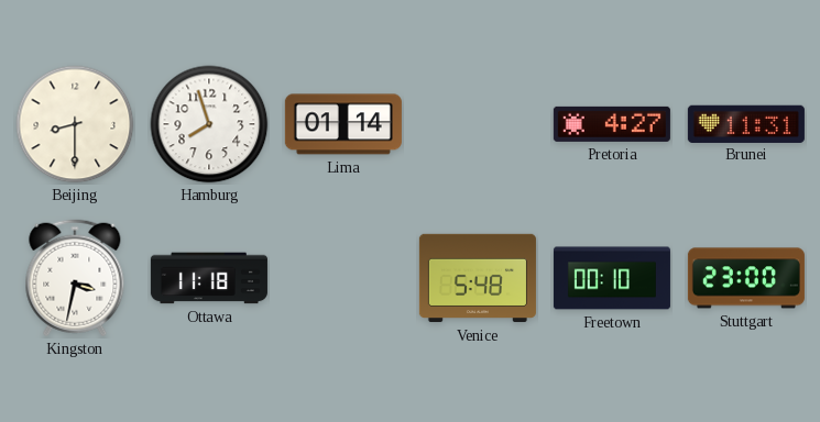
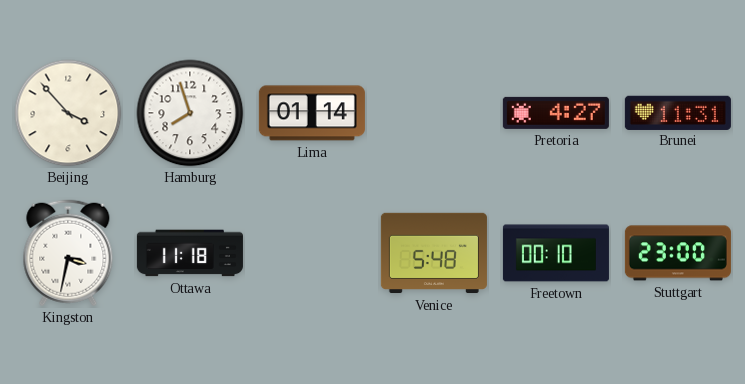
Beijing: 8:30 -> 3:53
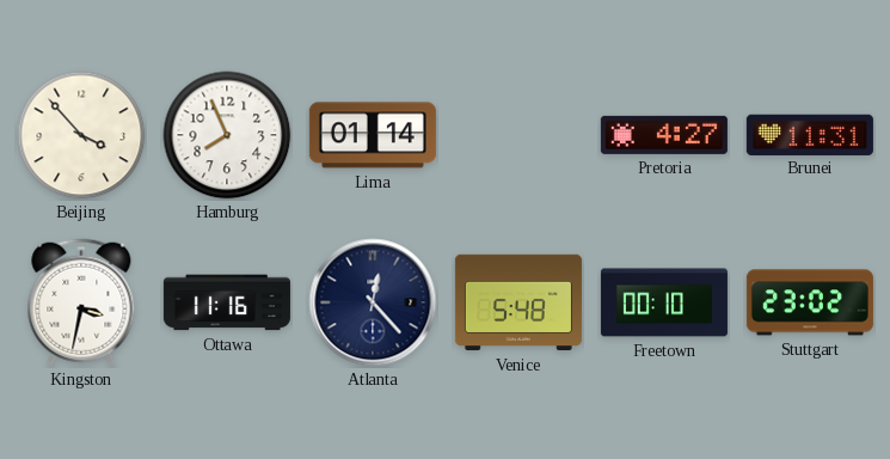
Hamburg: 7:57 -> 7:56
Ottawa: 11:18 -> 11:16
Atlanta: none -> 12:23
Stuttgart: 23:00 -> 23:02
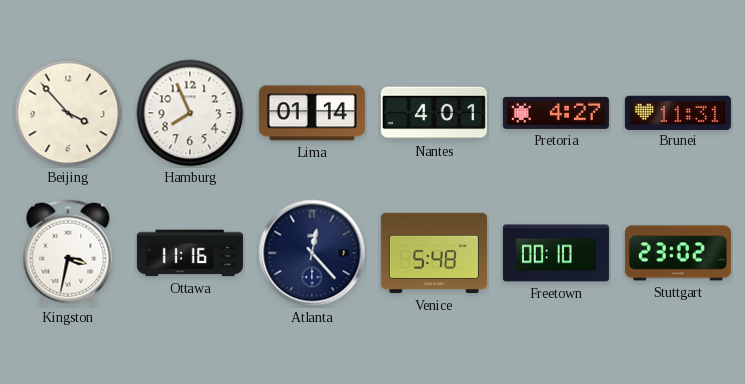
Nantes: none -> 4:01
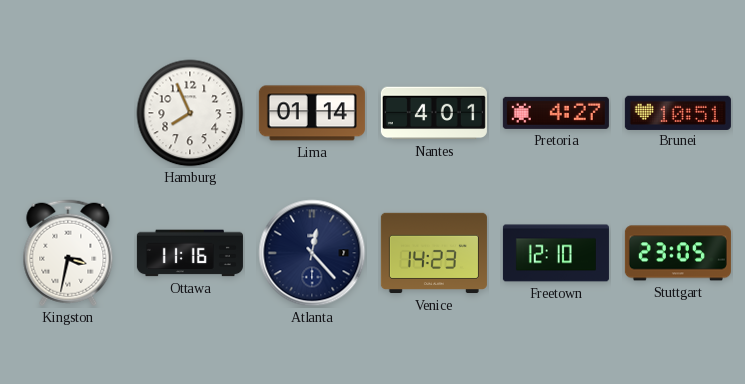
Beijing: 3:53 -> none
Brunei: 11:31 -> 10:51
Venice: 5:48 -> 14:23
Freetown: 00:10 -> 12:10
Stuttgart: 23:02 -> 23:05
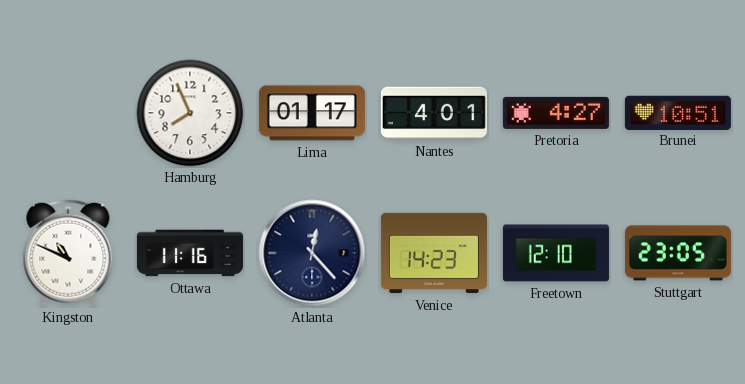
Lima: 01:14 -> 01:17
Kingston: 3:32 -> 10:49
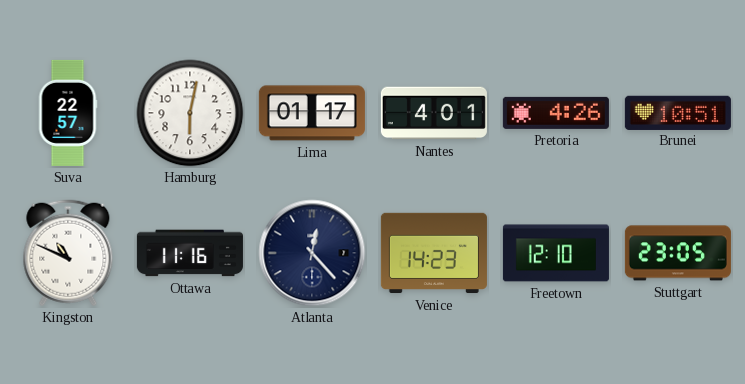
Suva: none -> 22:57
Hamburg: 7:56 -> 6:02
Pretoria: 4:27 -> 4:26
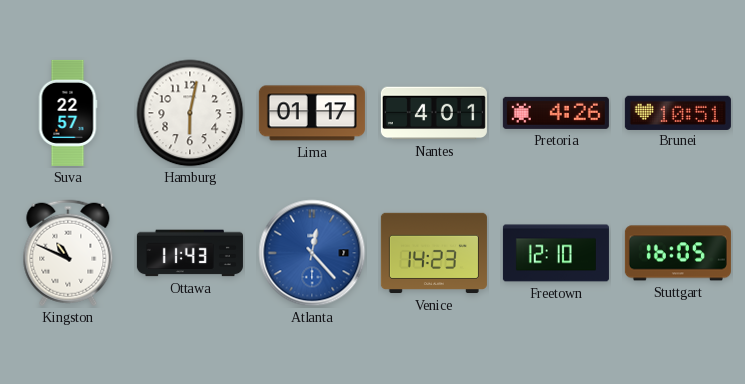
Ottawa: 11:16 -> 11:43
Atlanta dial: navy -> blue
Stuttgart: 23:05 -> 16:05
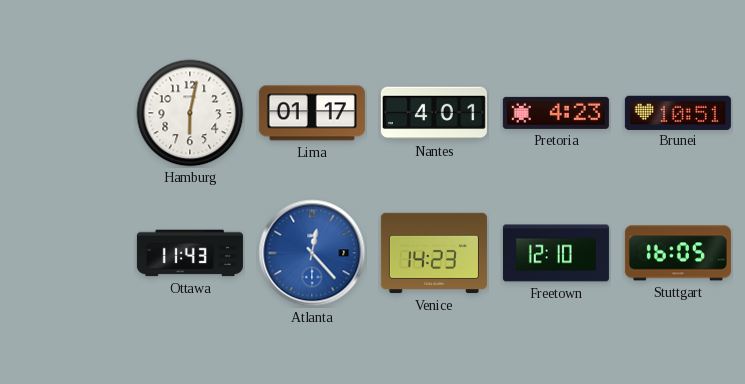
Suva: 22:57 -> none
Pretoria: 4:26 -> 4:23
Kingston: 10:49 -> none
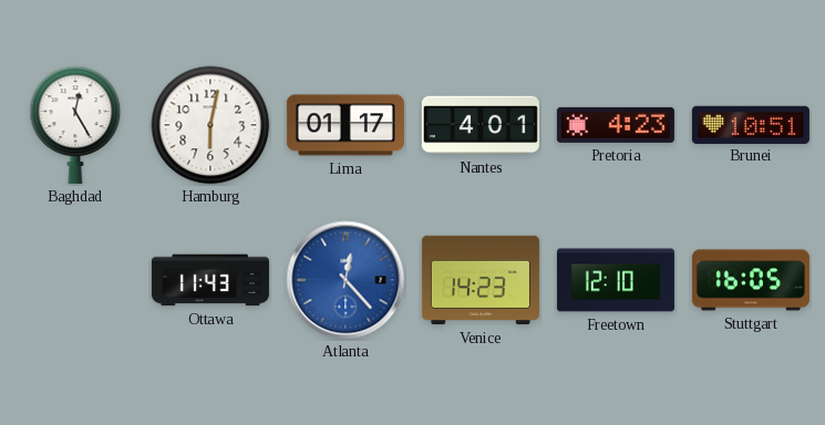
Baghdad: none -> 12:25
